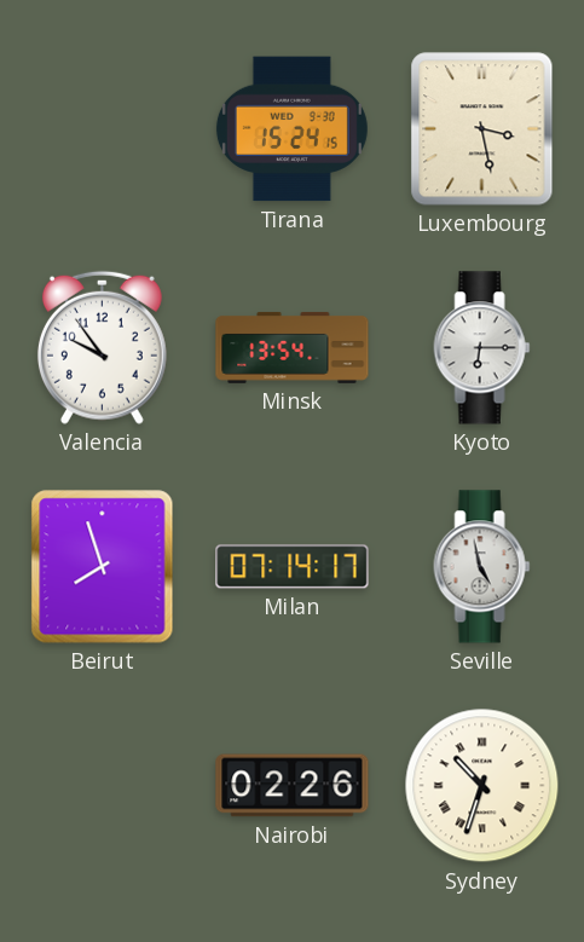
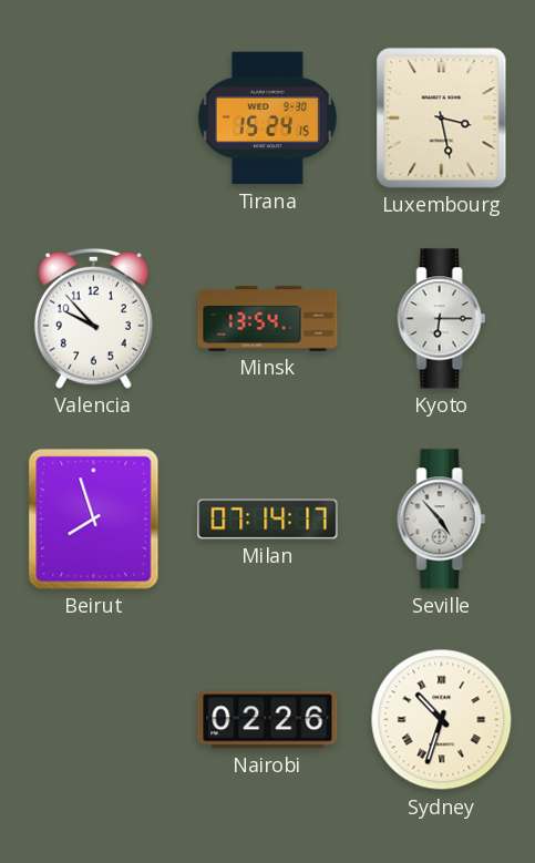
Valencia: 9:54 -> 9:53
Seville: 4:58 -> 4:53
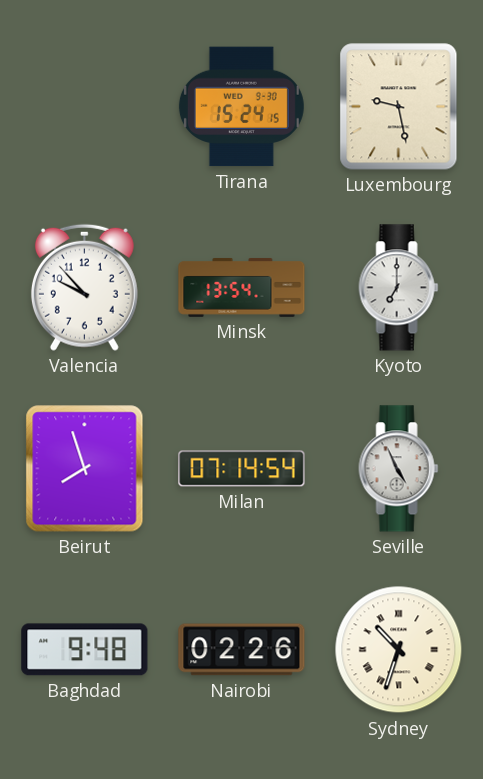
Luxembourg: 3:28 -> 9:28
Kyoto: 6:15 -> 7:00
Milan: 07:14:17 -> 07:14:54
Seville: 4:53 -> 4:56
Baghdad: none -> 9:48
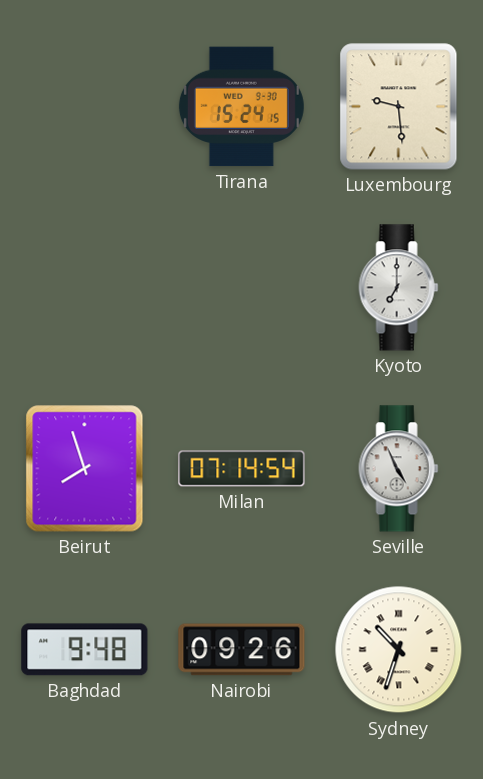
Luxembourg: 9:28 -> 9:29
Valencia: 9:53 -> none
Minsk: 13:54 -> none
Nairobi: 02:26 -> 09:26
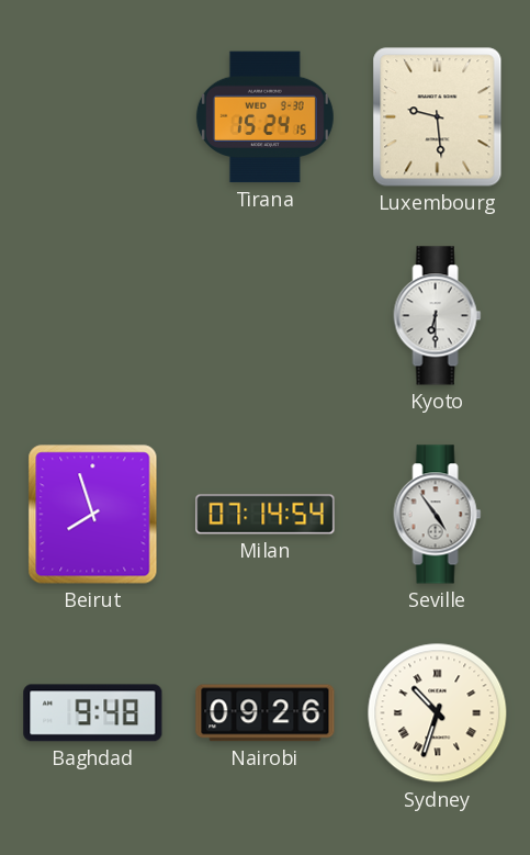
Kyoto: 7:00 -> 6:30
Seville: 4:56 -> 4:54
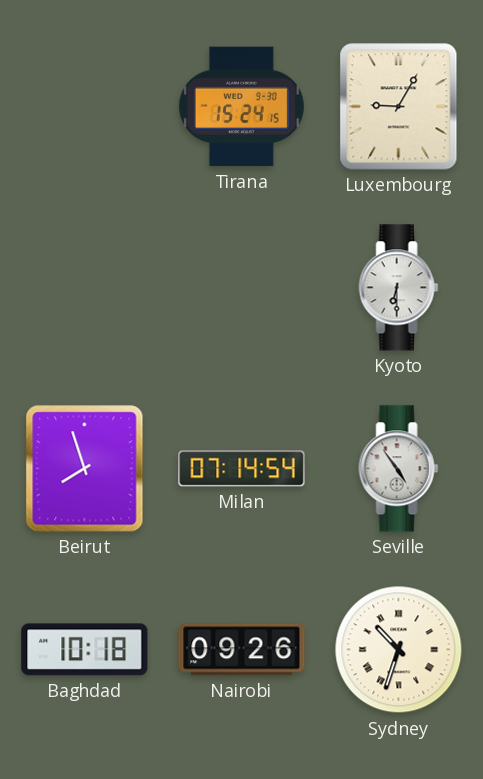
Luxembourg: 9:29 -> 9:05
Baghdad: 9:48 -> 10:18
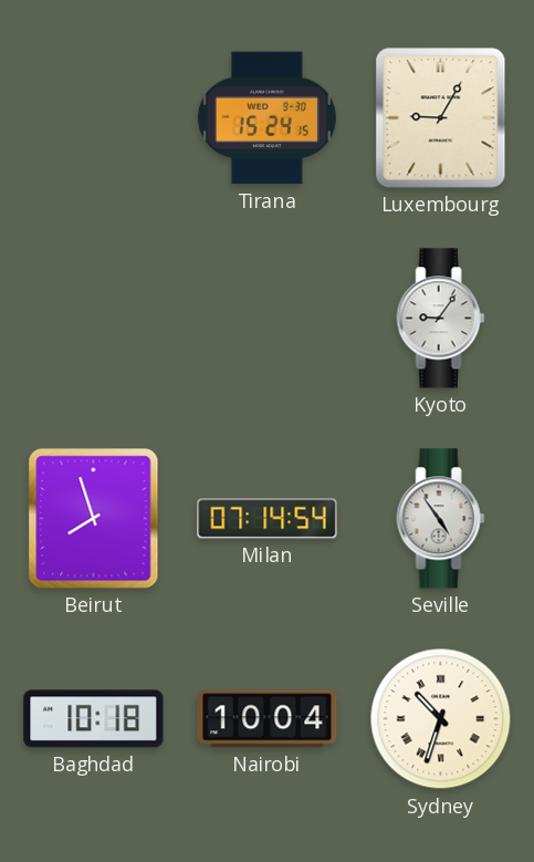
Kyoto: 6:30 -> 9:06
Nairobi: 09:26 -> 10:04
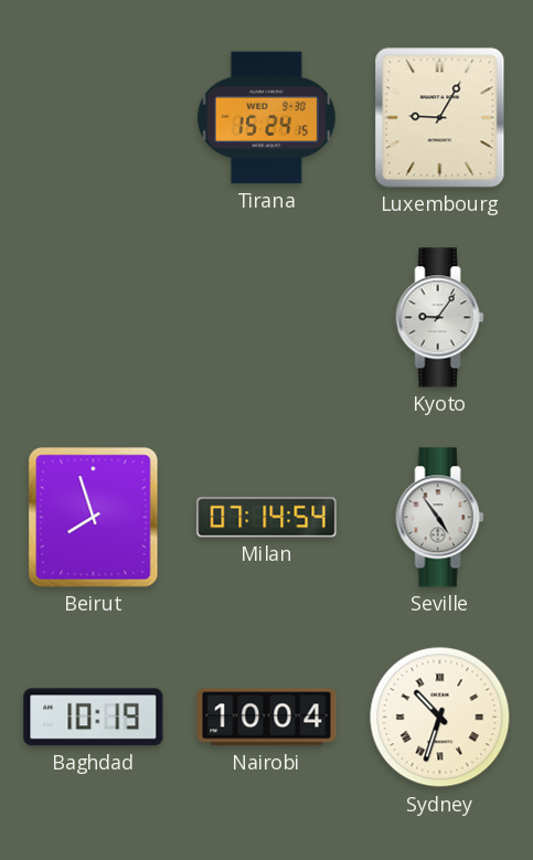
Baghdad: 10:18 -> 10:19
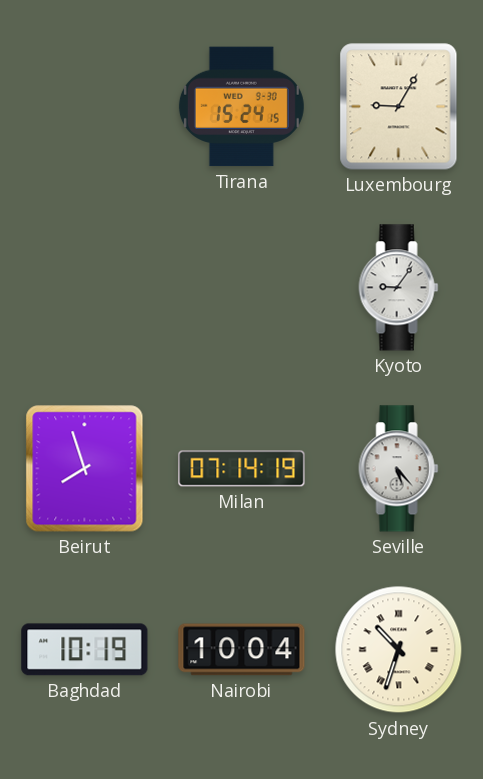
Milan: 07:14:54 -> 07:14:19
Seville: 4:54 -> 5:23
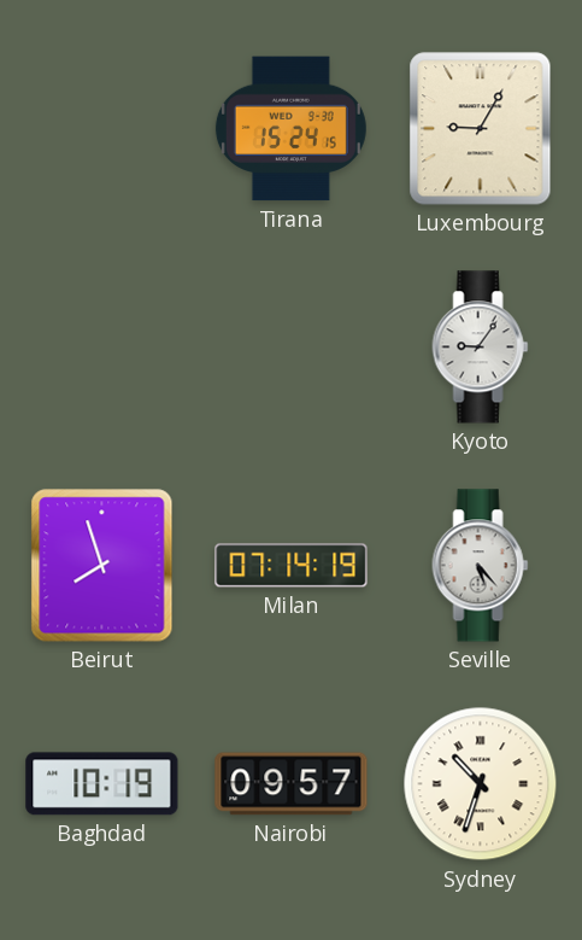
Nairobi: 10:04 -> 09:57
